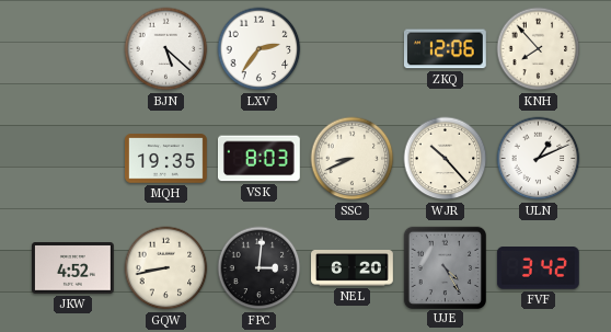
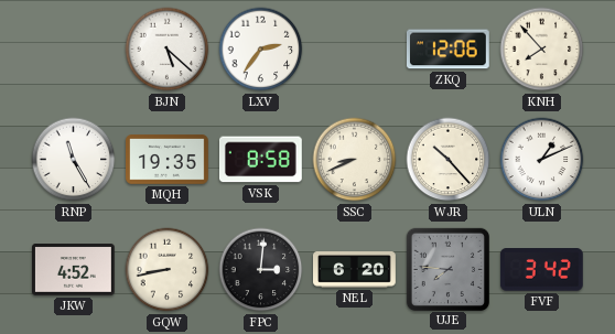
RNP: none -> 11:25
VSK: 8:03 -> 8:58
UJE: 4:25 -> 7:46
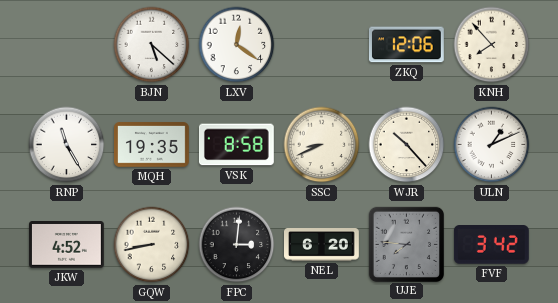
LXV: 2:36 -> 12:21
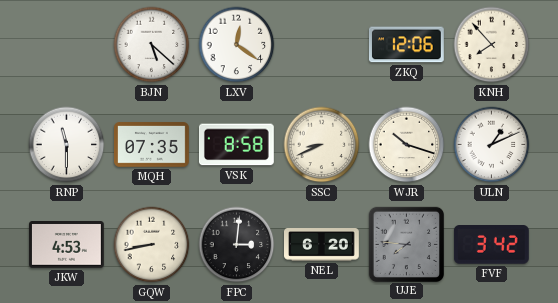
RNP: 11:25 -> 11:30
MQH: 19:35 -> 07:35
WJR: 10:23 -> 10:18
JKW: 4:52 -> 4:53
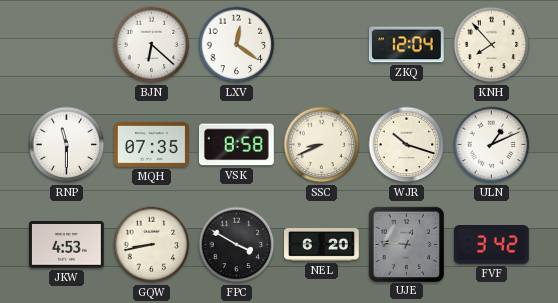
BJN: 5:22 -> 6:22
ZKQ: 12:06 -> 12:04
FPC: 3:01 -> 3:50
UJE: 7:46 -> 12:46
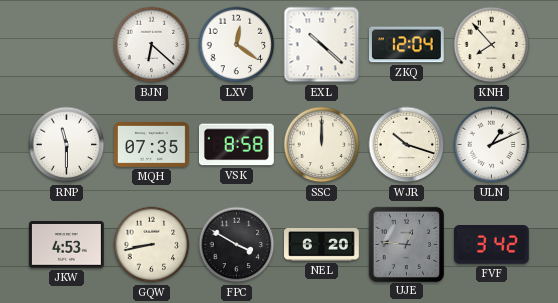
EXL: none -> 10:22
SSC: 8:41 -> 12:00
